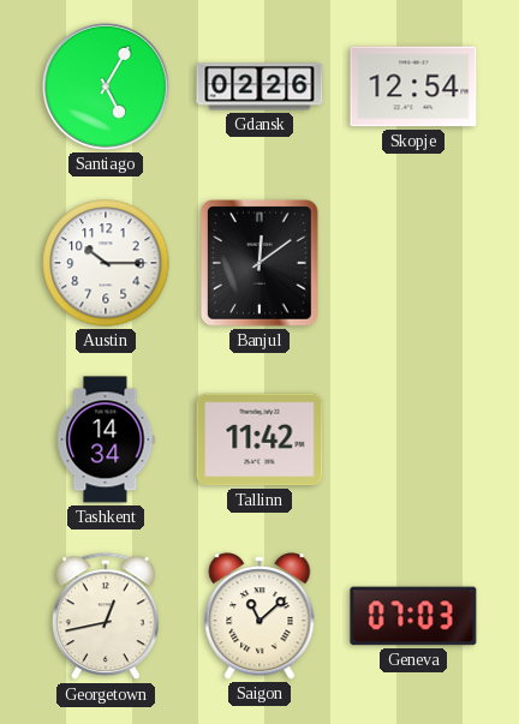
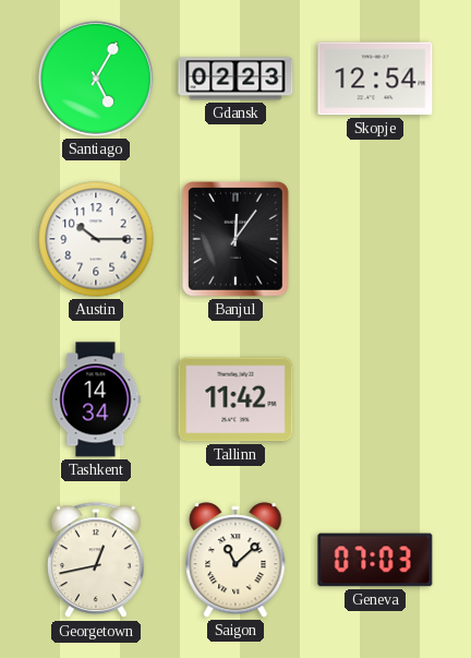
Gdansk: 02:26 -> 02:23
Banjul: 12:09 -> 12:06
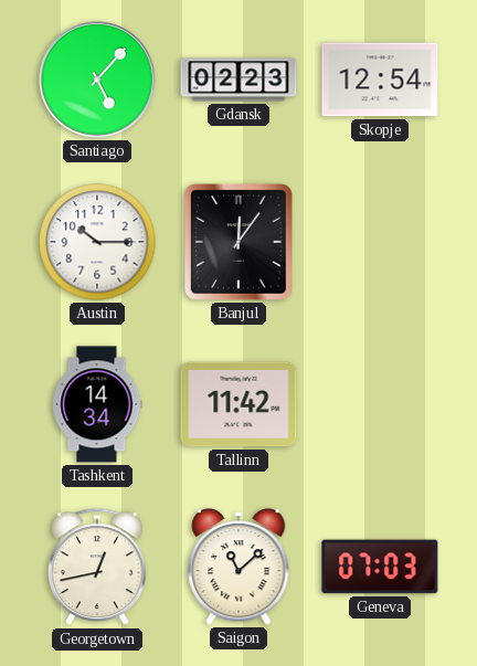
Santiago: 5:05 -> 5:07
